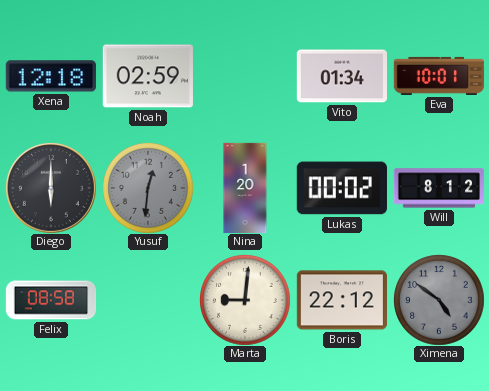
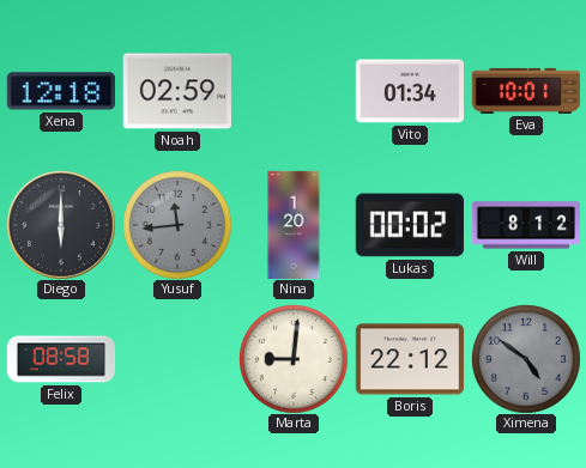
Yusuf: 12:31 -> 11:44
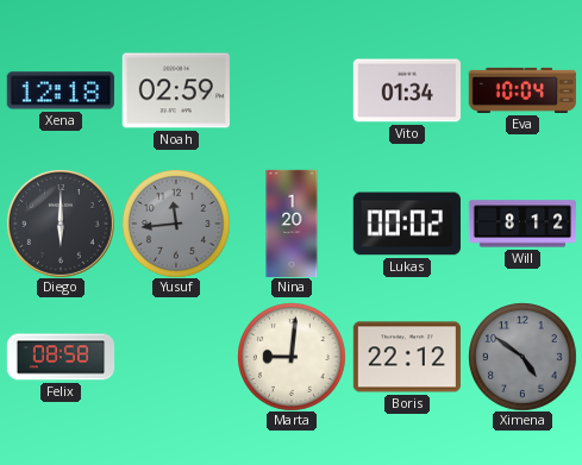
Eva: 10:01 -> 10:04
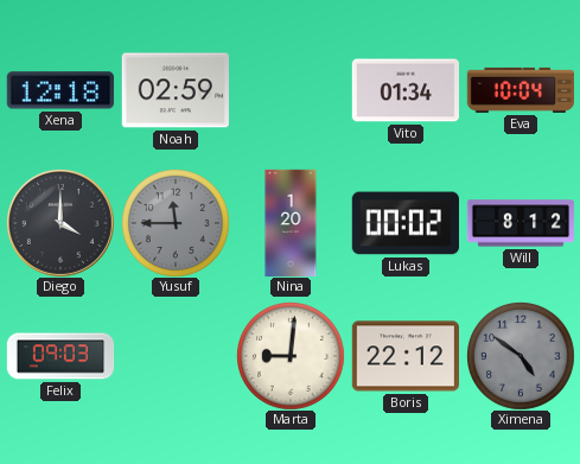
Diego: 6:00 -> 4:00
Yusuf: 11:44 -> 11:45
Felix: 08:58 -> 09:03
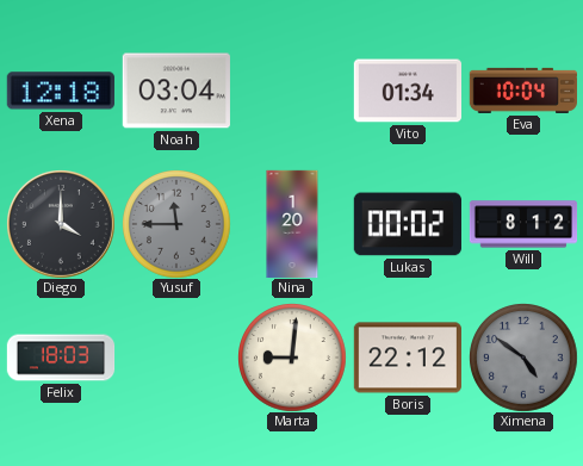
Noah: 02:59 -> 03:04
Felix: 09:03 -> 18:03
